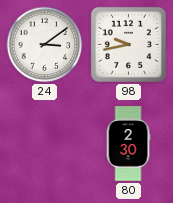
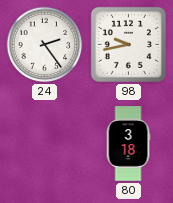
24: 3:09 -> 2:24
80: 2:30 -> 3:18
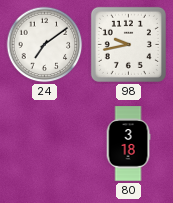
24: 2:24 -> 7:09
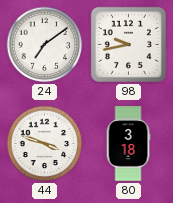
44: none -> 3:48
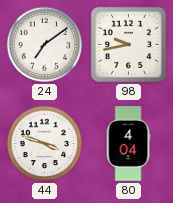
80: 3:18 -> 4:04
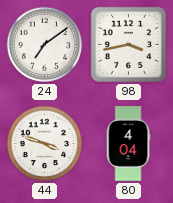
98: 9:43 -> 3:43
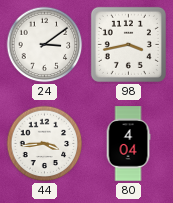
24: 7:09 -> 3:09
44: 3:48 -> 3:44
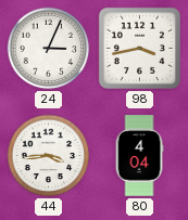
24: 3:09 -> 3:04
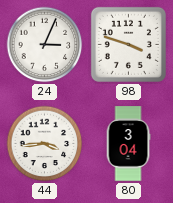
98: 3:43 -> 3:48
80: 4:04 -> 3:04
